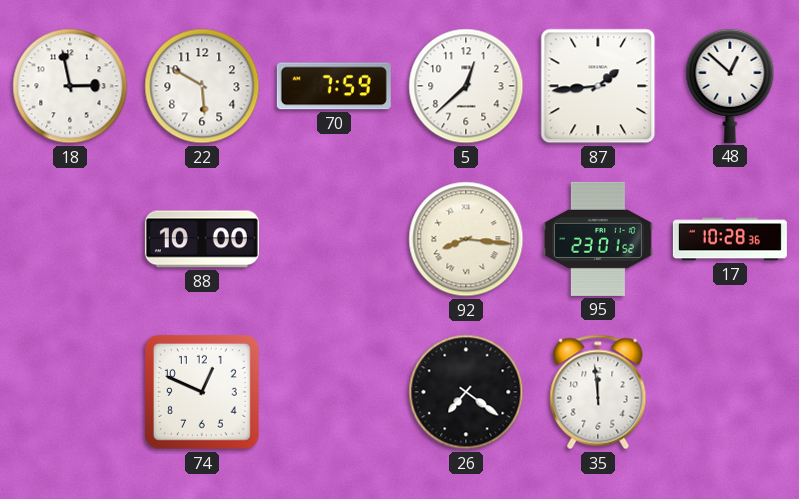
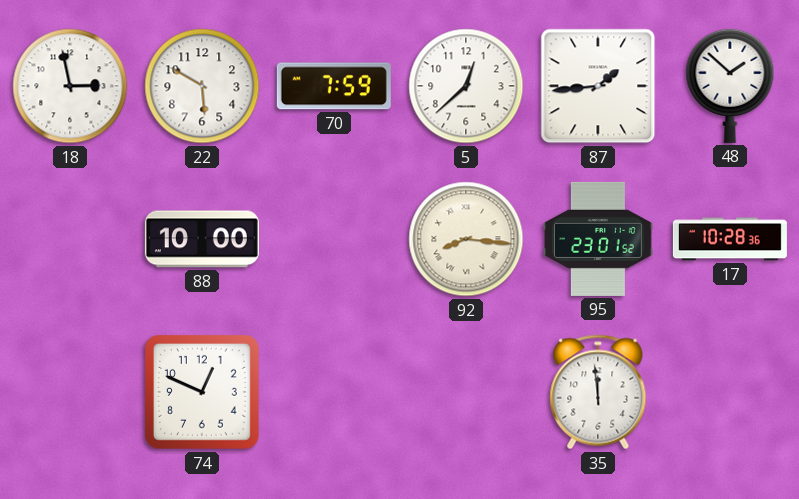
48: 12:52 -> 1:52
26: 7:21 -> none
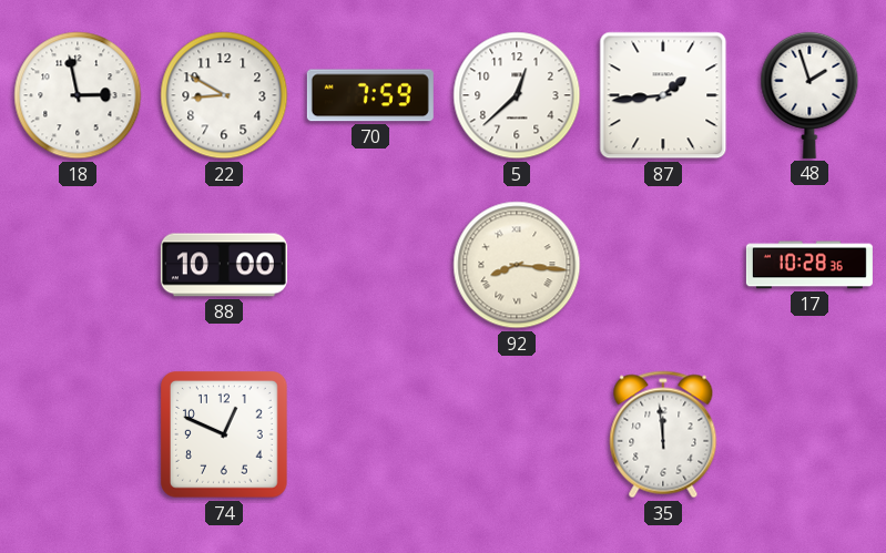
22: 5:50 -> 8:50
48: 1:52 -> 1:57
95: 23:01 -> none
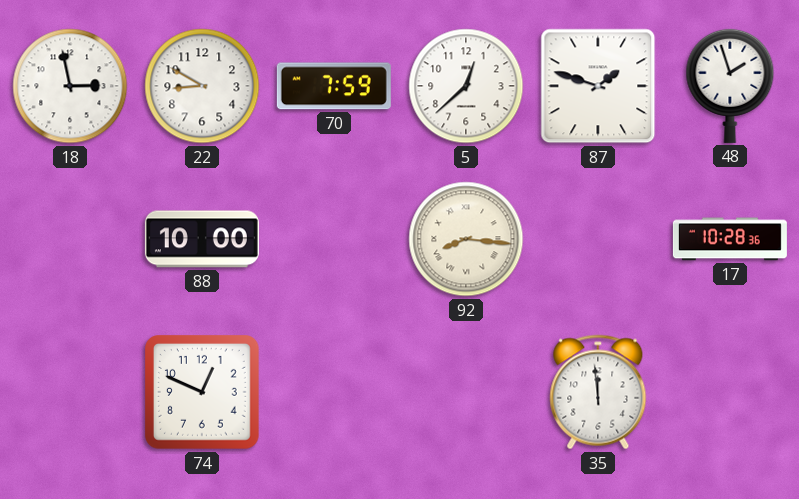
87: 1:44 -> 1:48
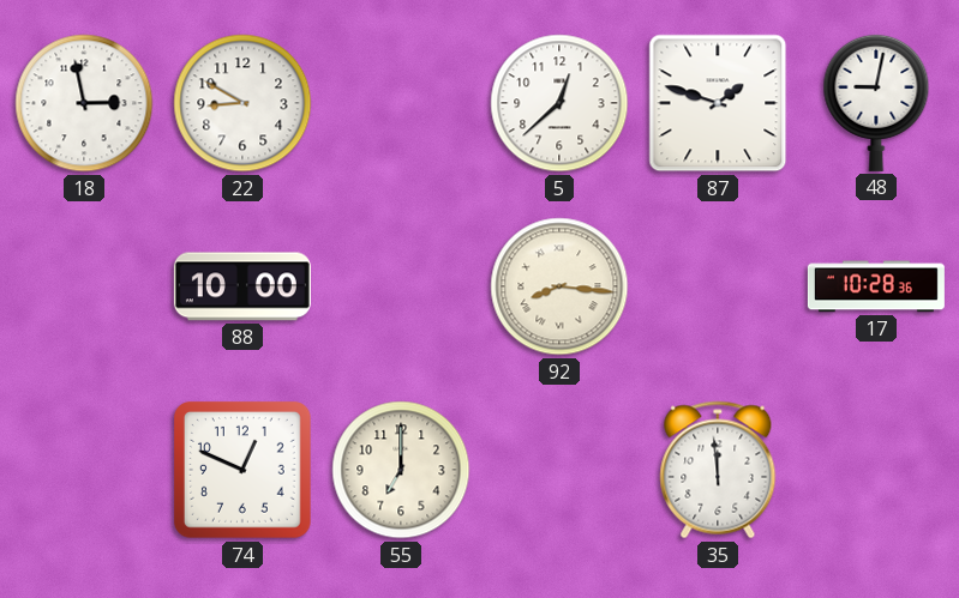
70: 7:59 -> none
48: 1:57 -> 9:02
55: none -> 7:00
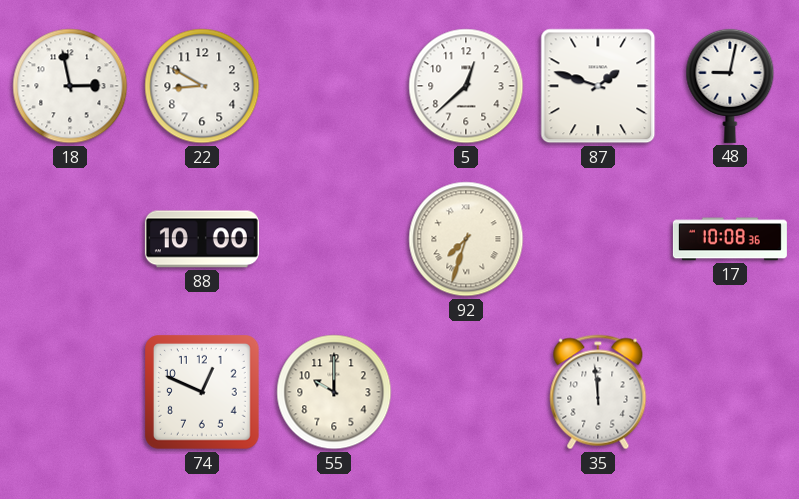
92: 8:16 -> 7:33
17: 10:28 -> 10:08
55: 7:00 -> 10:00
